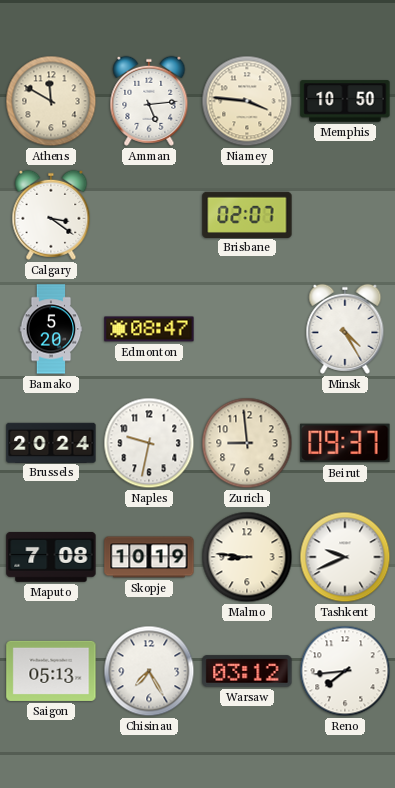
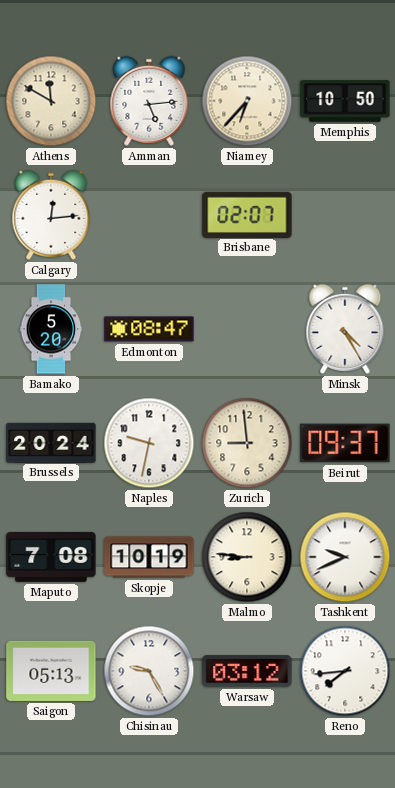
Niamey: 3:46 -> 6:37
Calgary: 3:21 -> 12:14
Chisinau: 7:25 -> 9:25
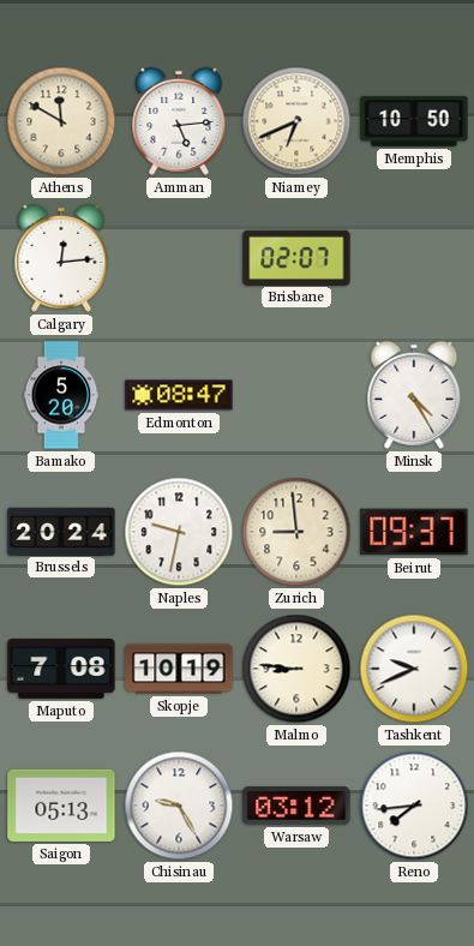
Niamey: 6:37 -> 6:41
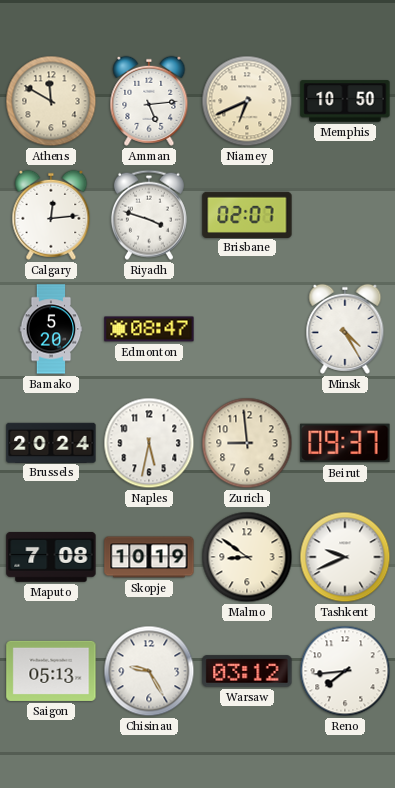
Riyadh: none -> 3:48
Naples: 9:32 -> 5:32
Malmo: 8:46 -> 8:51
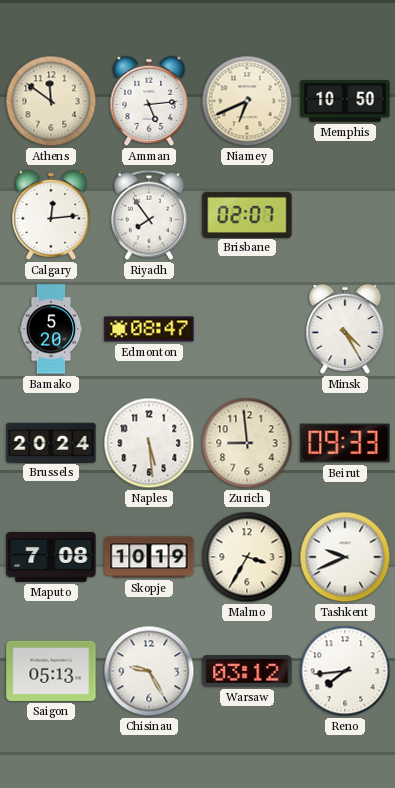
Athens: 11:50 -> 11:51
Riyadh: 3:48 -> 7:54
Naples: 5:32 -> 5:29
Beirut: 09:37 -> 09:33
Malmo: 8:51 -> 3:35
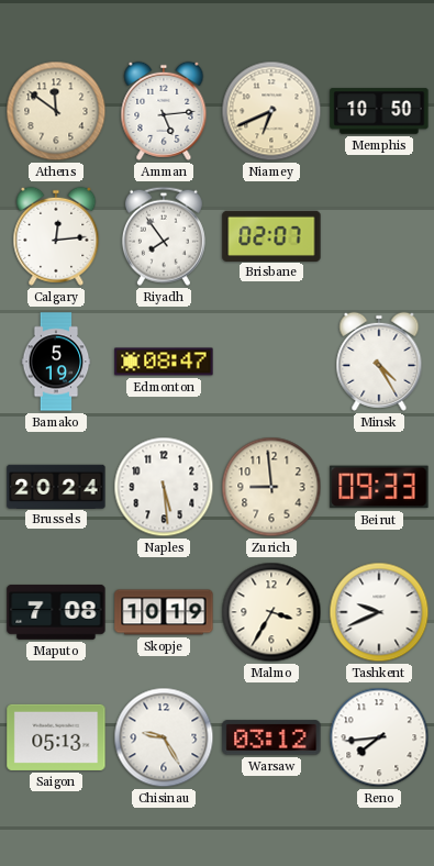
Bamako: 5:20 -> 5:19
